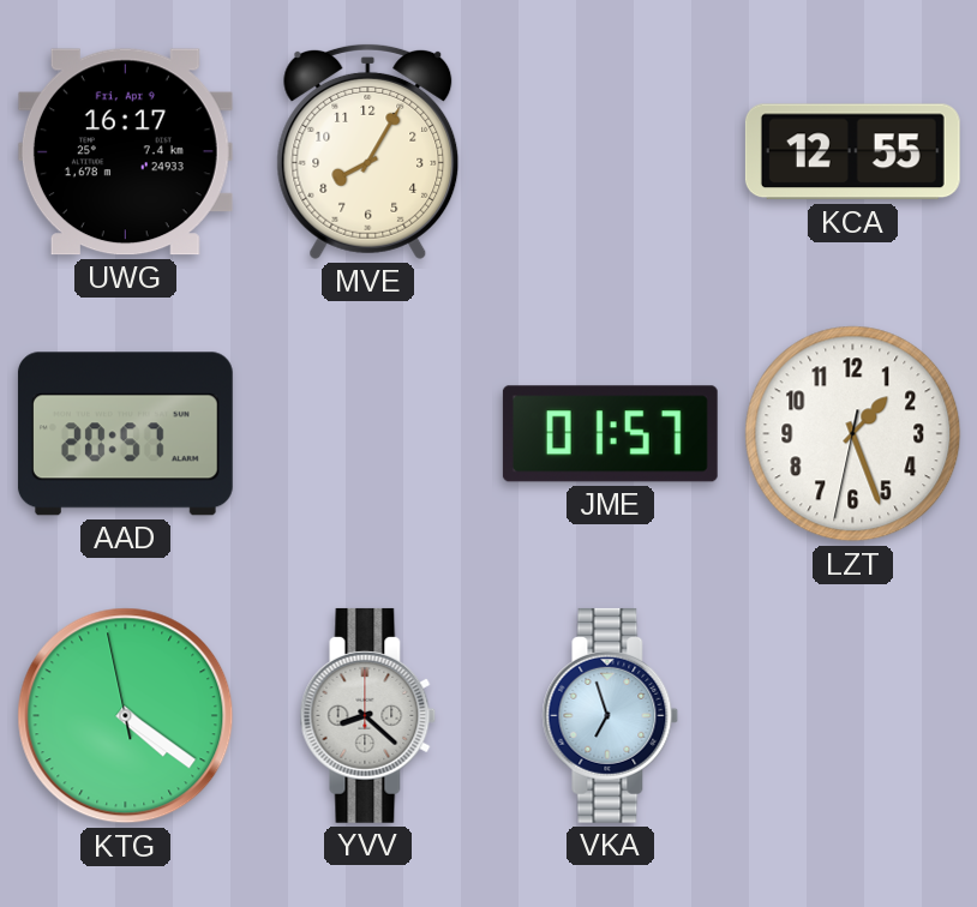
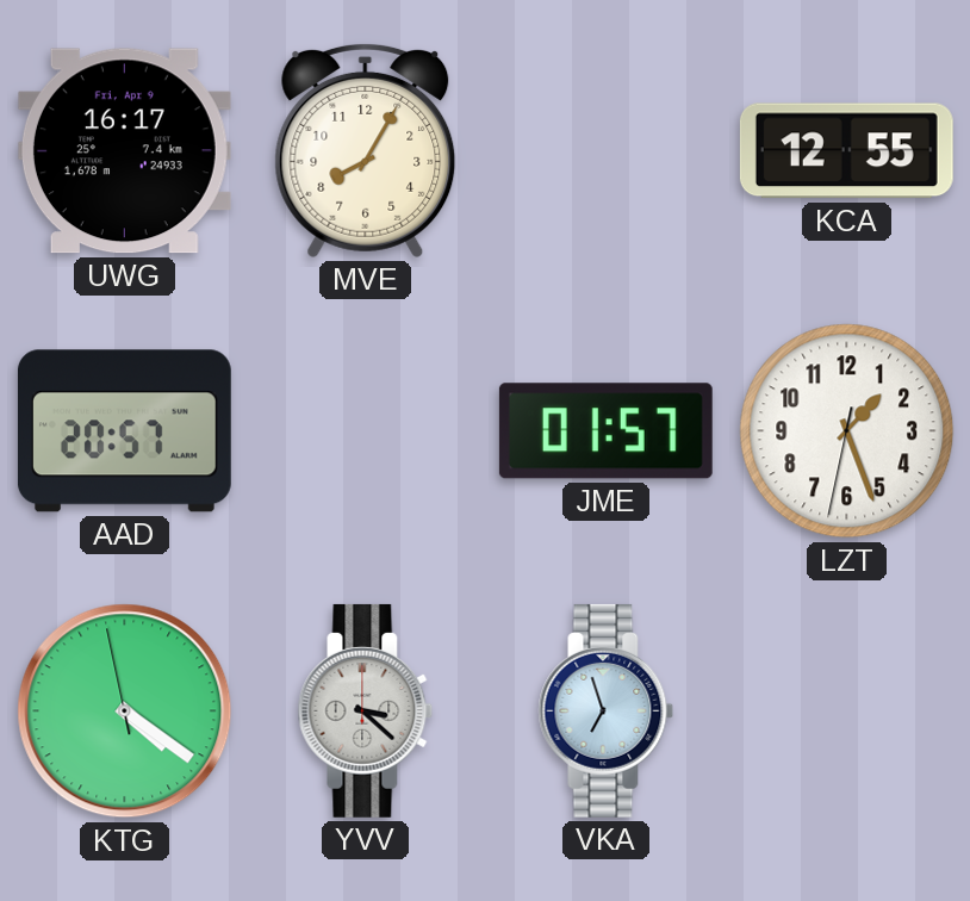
YVV: 8:22 -> 3:22
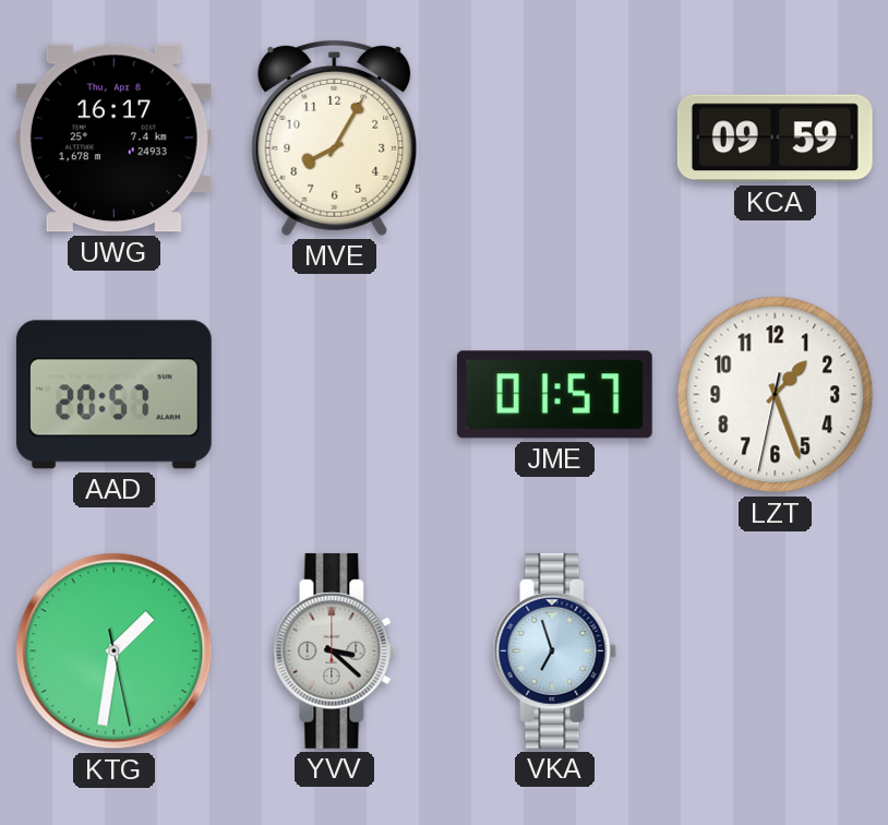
UWG date: Fri, Apr 9 -> Thu, Apr 8
KCA: 12:55 -> 09:59
KTG: 4:20 -> 1:31
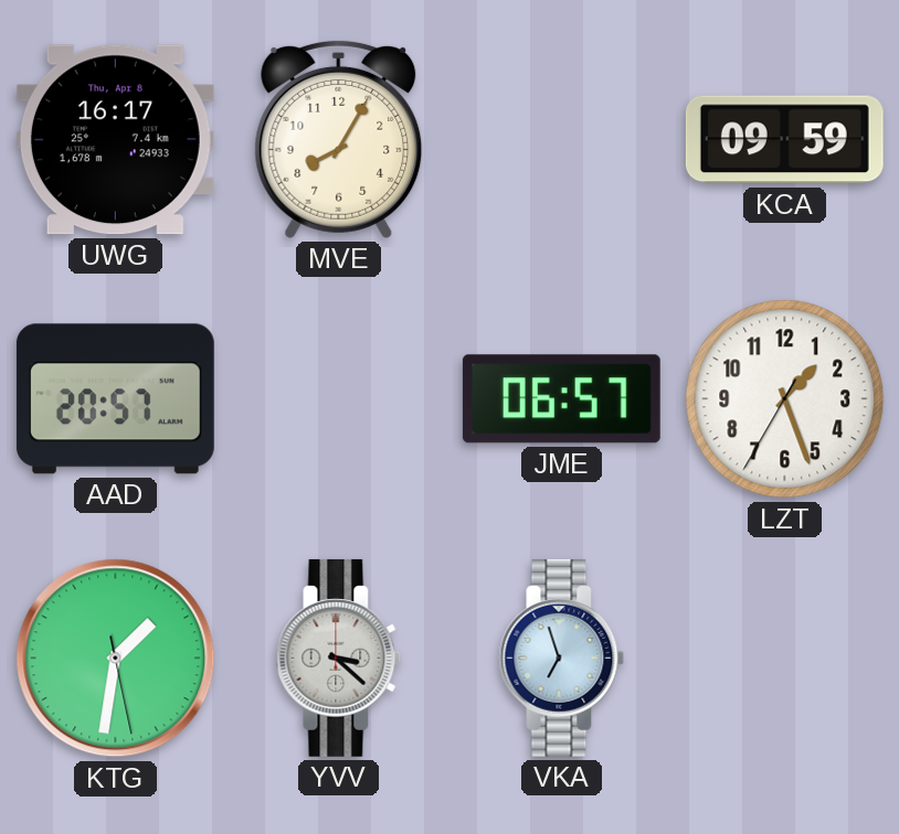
JME: 01:57 -> 06:57
LZT: 1:26:32 -> 1:26:35
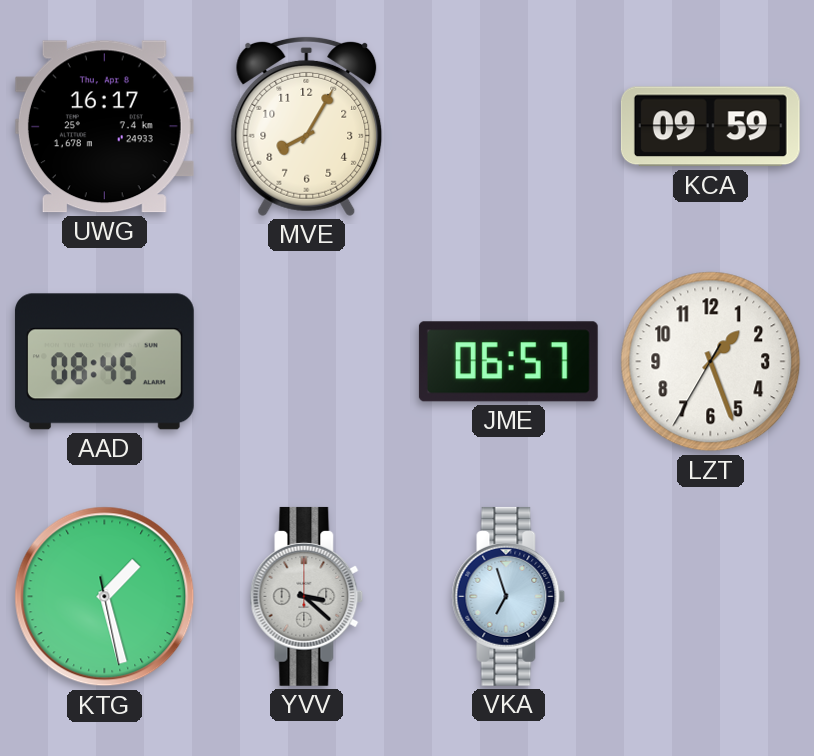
AAD: 20:57 -> 08:45
KTG: 1:31 -> 1:27
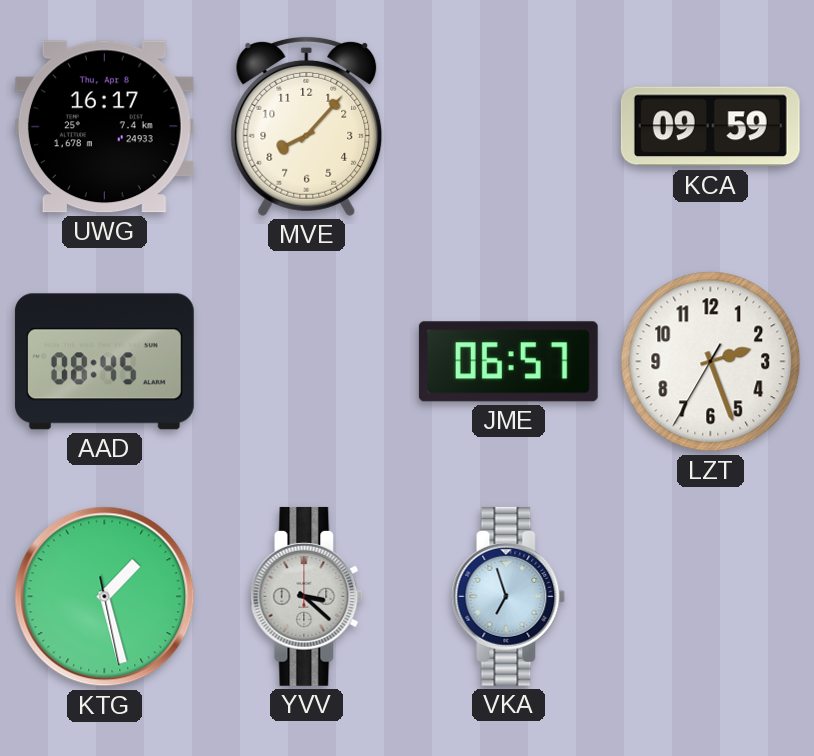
MVE: 8:05 -> 8:07
LZT: 1:26 -> 2:26
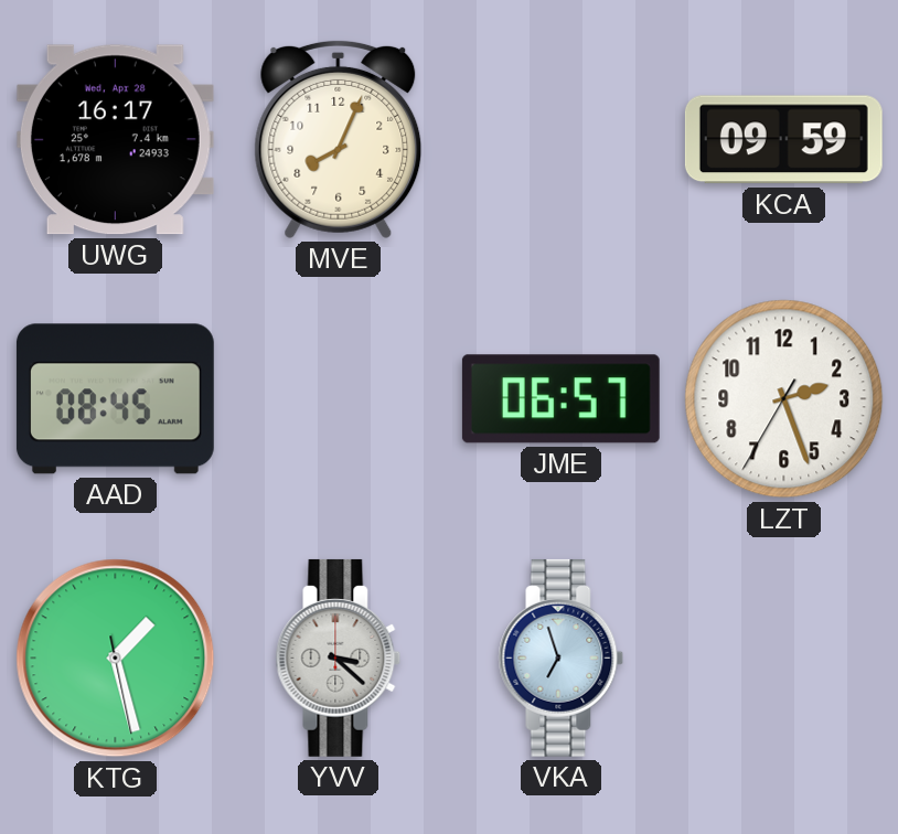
UWG date: Thu, Apr 8 -> Wed, Apr 28
MVE: 8:07 -> 8:04
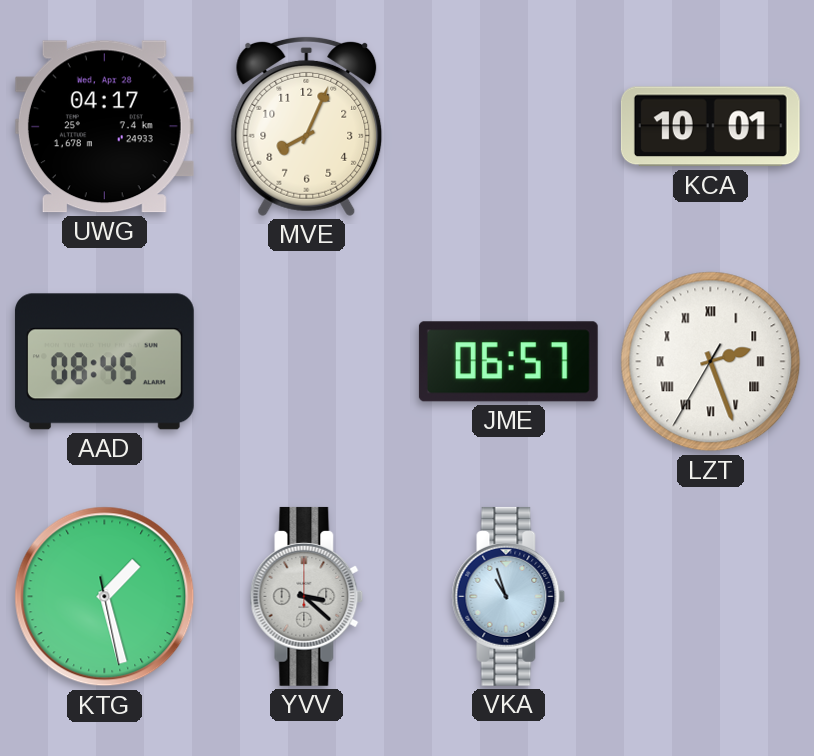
UWG: 16:17 -> 04:17
KCA: 09:59 -> 10:01
LZT numerals: Arabic -> Roman
VKA: 6:57 -> 10:57
